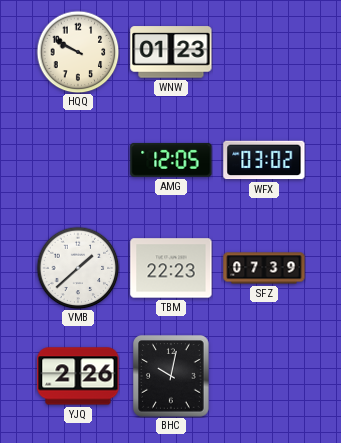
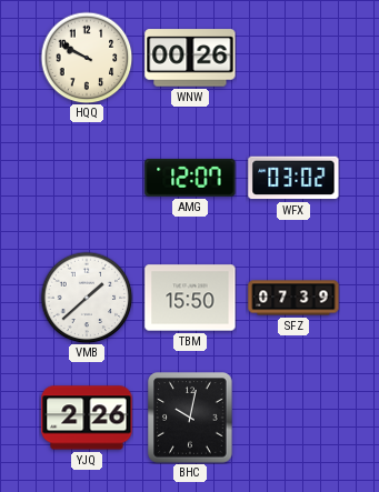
WNW: 01:23 -> 00:26
AMG: 12:05 -> 12:07
TBM: 22:23 -> 15:50
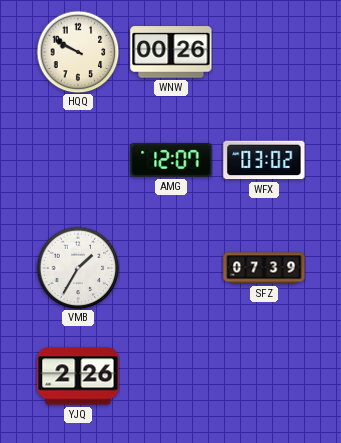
VMB: 1:38 -> 1:35
TBM: 15:50 -> none
BHC: 10:02 -> none
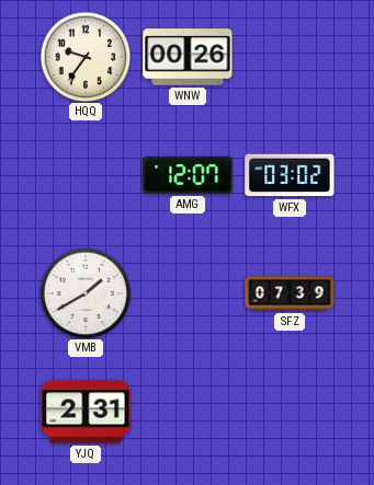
HQQ: 9:50 -> 9:36
VMB: 1:35 -> 1:40
YJQ: 2:26 -> 2:31
